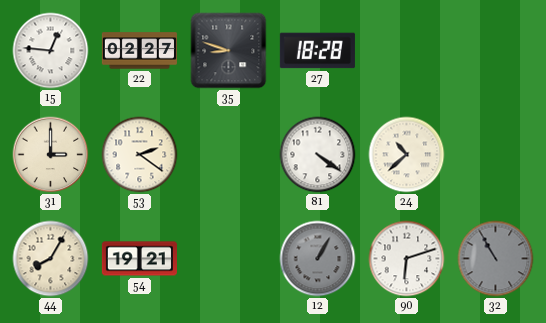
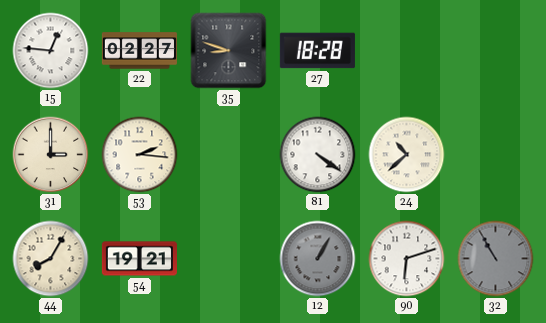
53: 2:21 -> 2:16
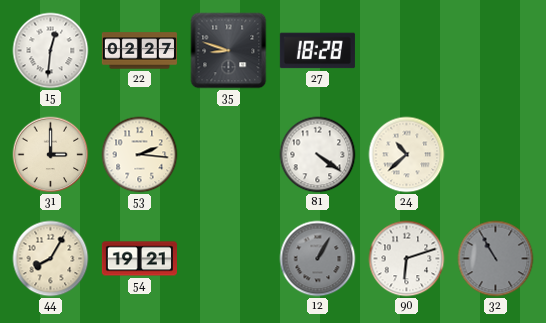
15: 12:46 -> 12:31
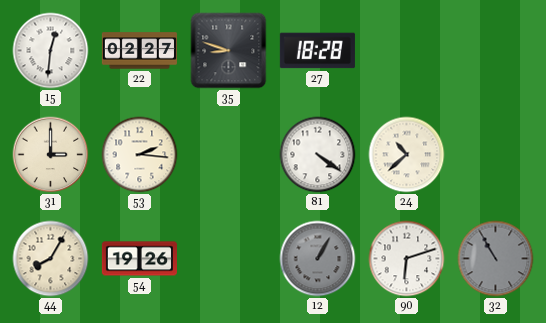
54: 19:21 -> 19:26
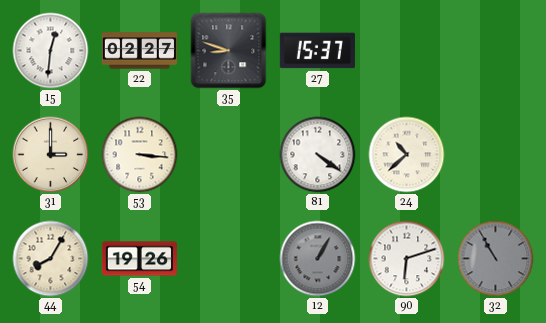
27: 18:28 -> 15:37
53: 2:16 -> 3:16
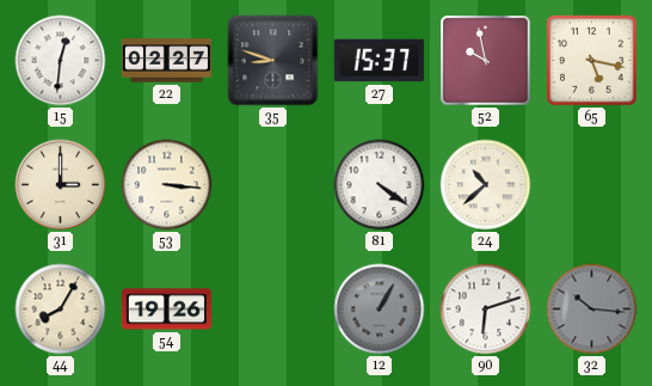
52: none -> 9:58
65: none -> 5:17
32: 10:55 -> 10:16
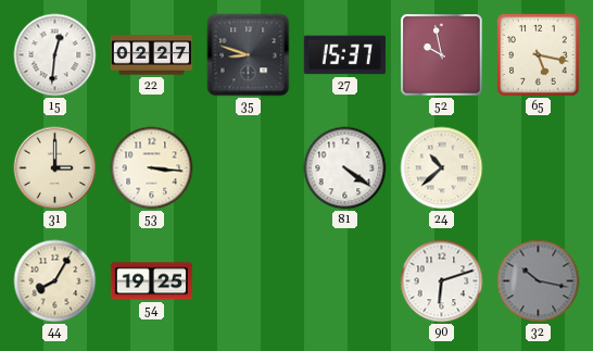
54: 19:26 -> 19:25
12: 1:05 -> none
32: 10:16 -> 10:17
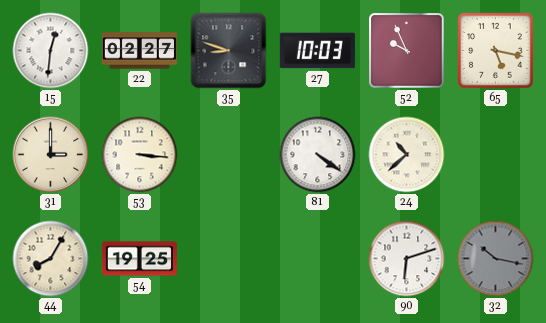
27: 15:37 -> 10:03
52: 9:58 -> 9:56
